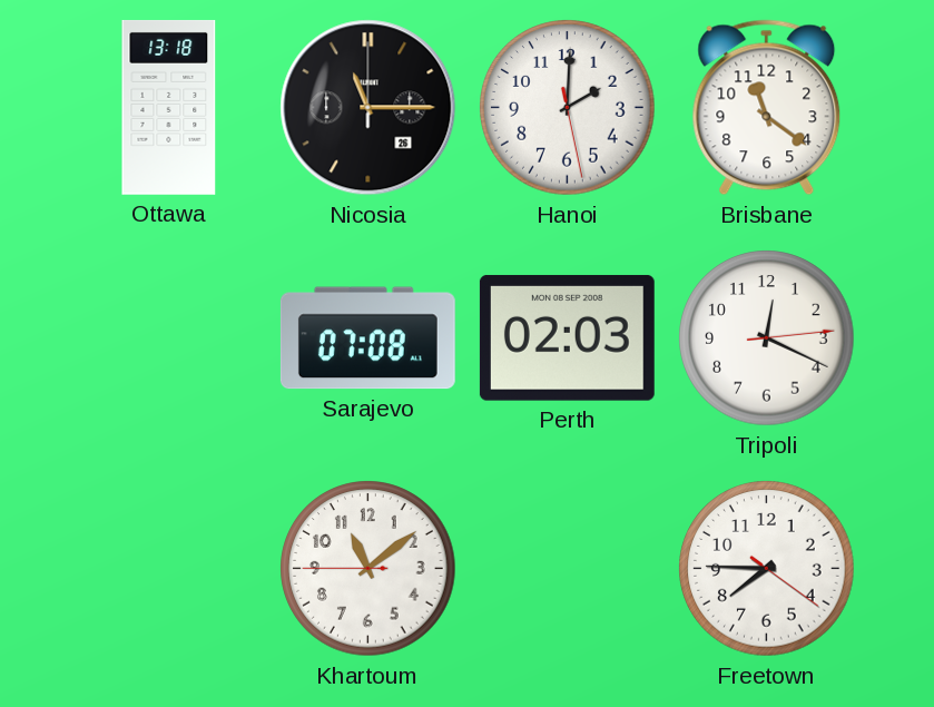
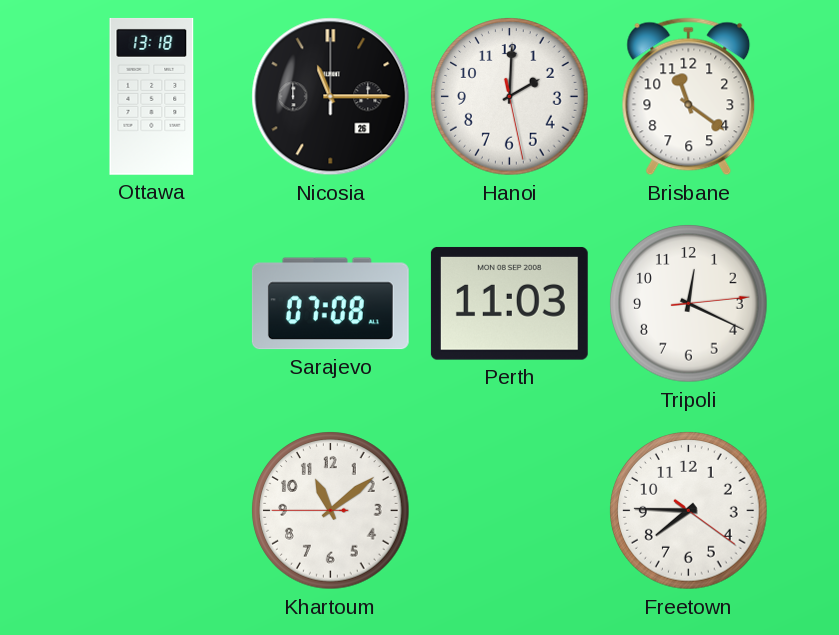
Perth: 02:03 -> 11:03
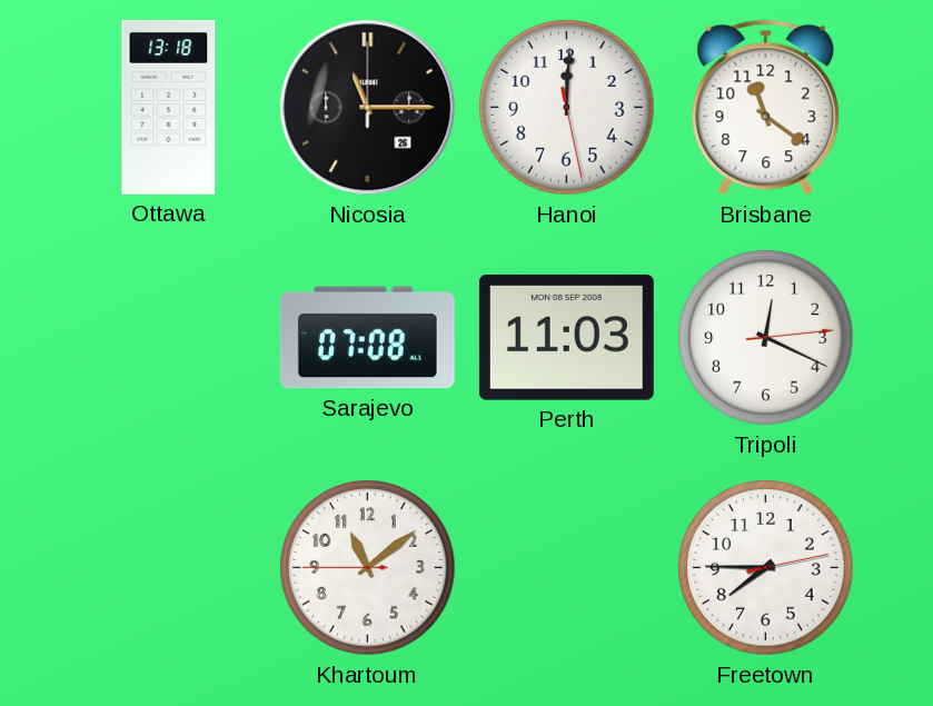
Hanoi: 2:00 -> 12:00
Freetown: 7:45:21 -> 7:45:13
